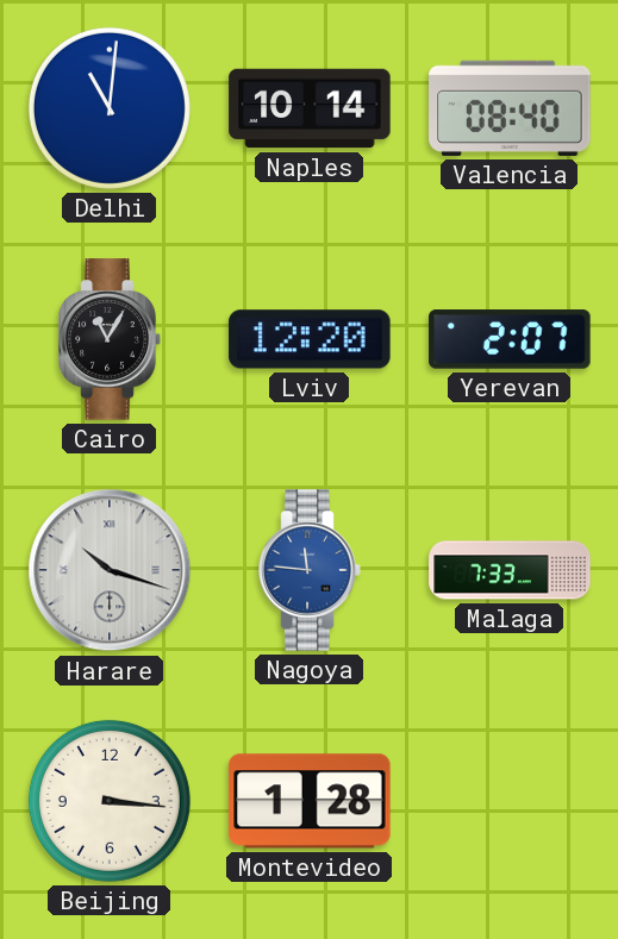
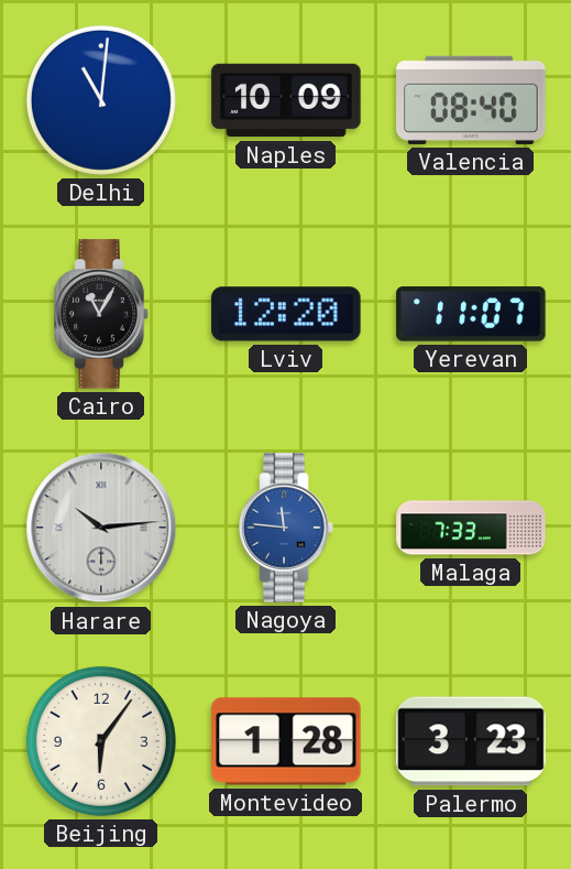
Naples: 10:14 -> 10:09
Yerevan: 2:07 -> 11:07
Harare: 10:18 -> 10:14
Beijing: 3:16 -> 6:06
Palermo: none -> 3:23
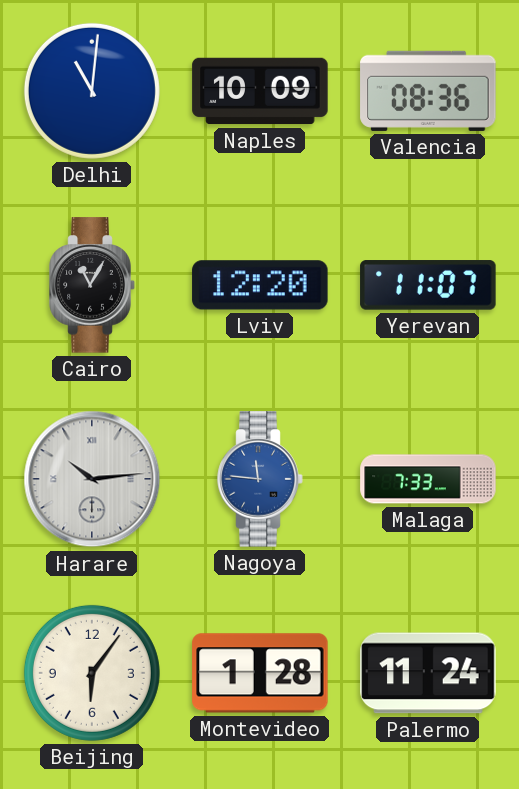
Valencia: 08:40 -> 08:36
Palermo: 3:23 -> 11:24
